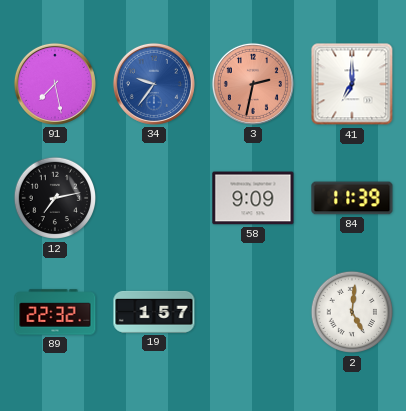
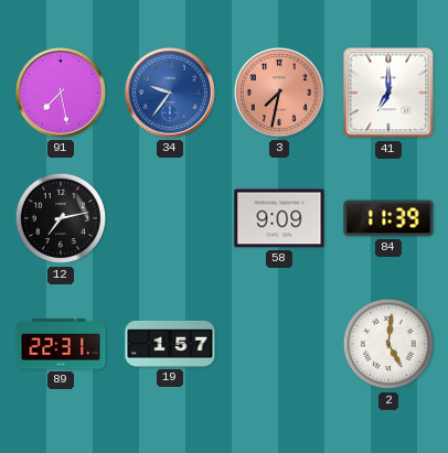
3: 2:32 -> 7:32
89: 22:32 -> 22:31
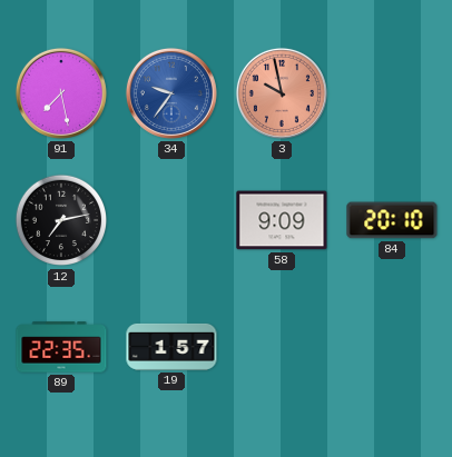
3: 7:32 -> 9:58
41: 7:00 -> none
84: 11:39 -> 20:10
89: 22:31 -> 22:35
2: 5:01 -> none
